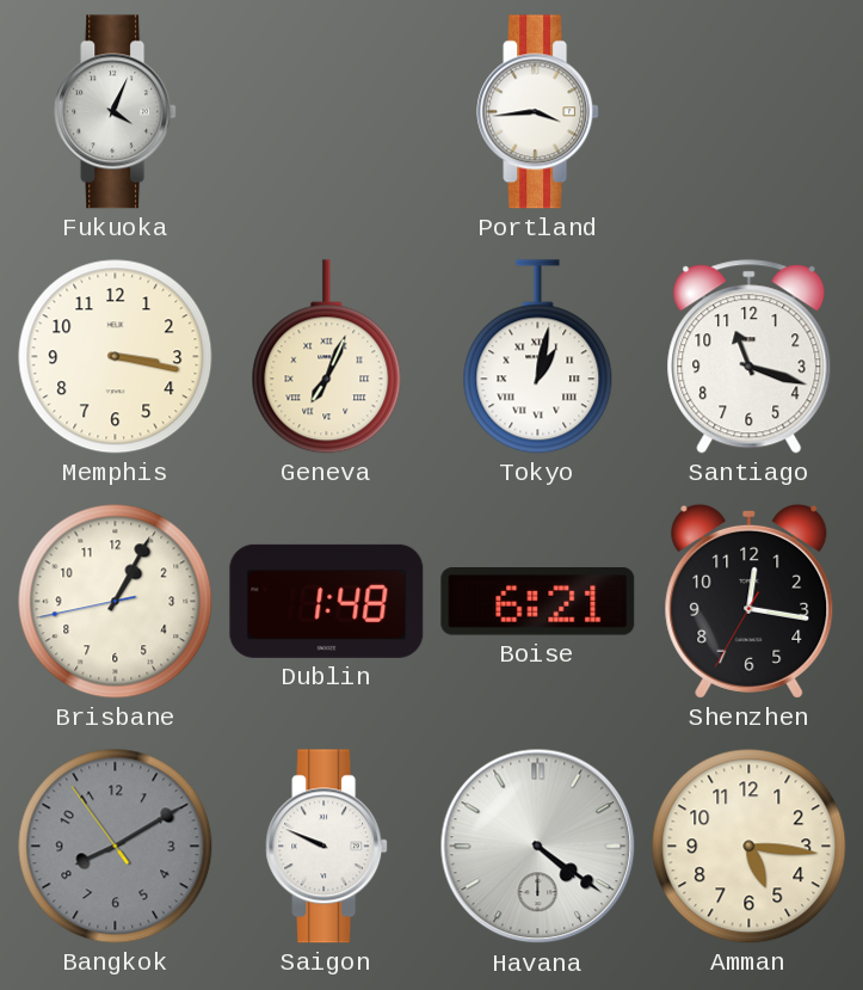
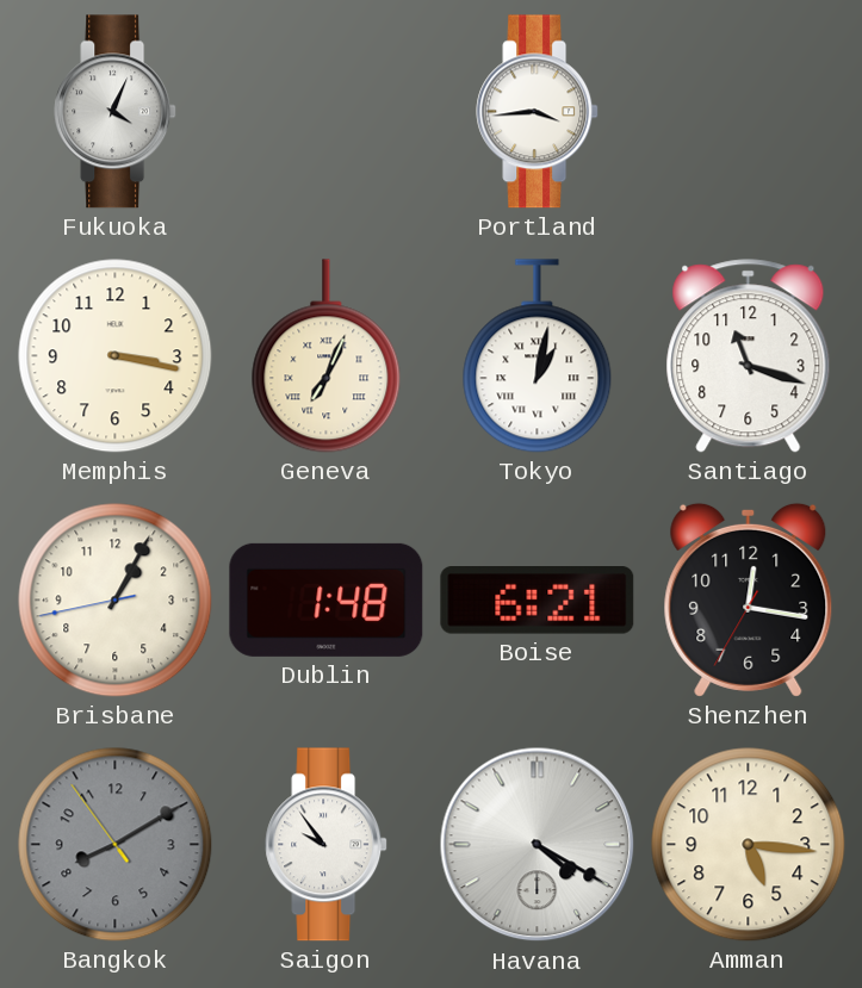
Saigon: 9:49 -> 9:54
Havana: 4:21 -> 4:20
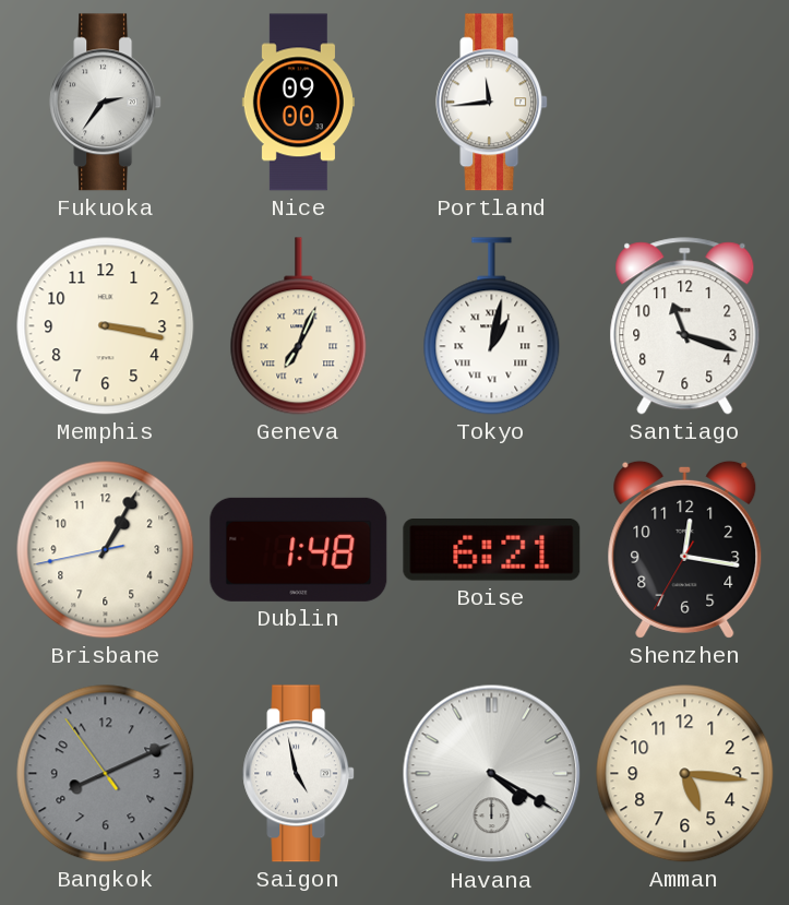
Fukuoka: 4:04 -> 2:36
Nice: none -> 09:00
Portland: 3:44 -> 11:44
Bangkok: 8:09 -> 8:10
Saigon: 9:54 -> 4:58
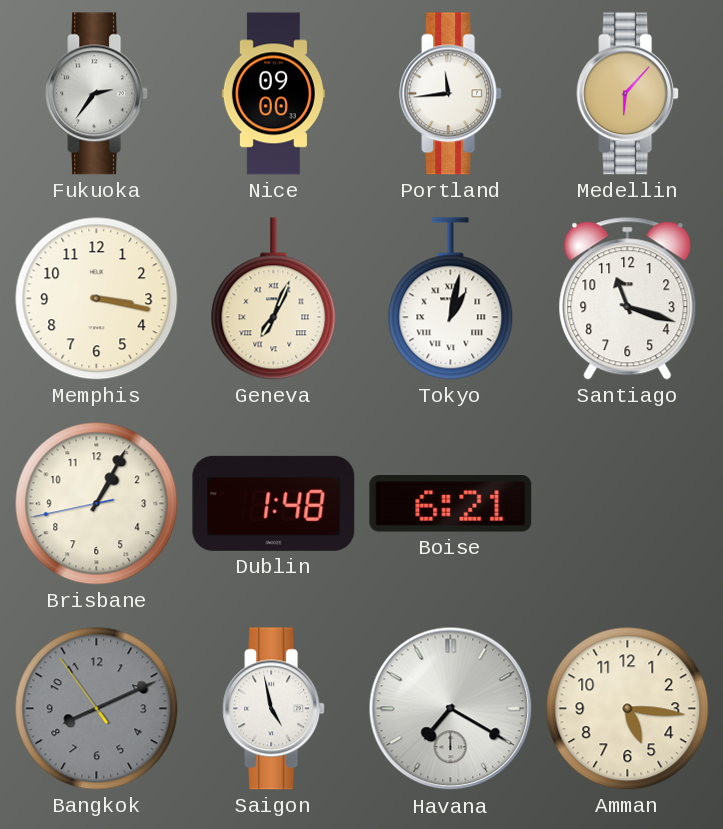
Medellin: none -> 6:07
Shenzhen: 12:16 -> none
Havana: 4:20 -> 7:20
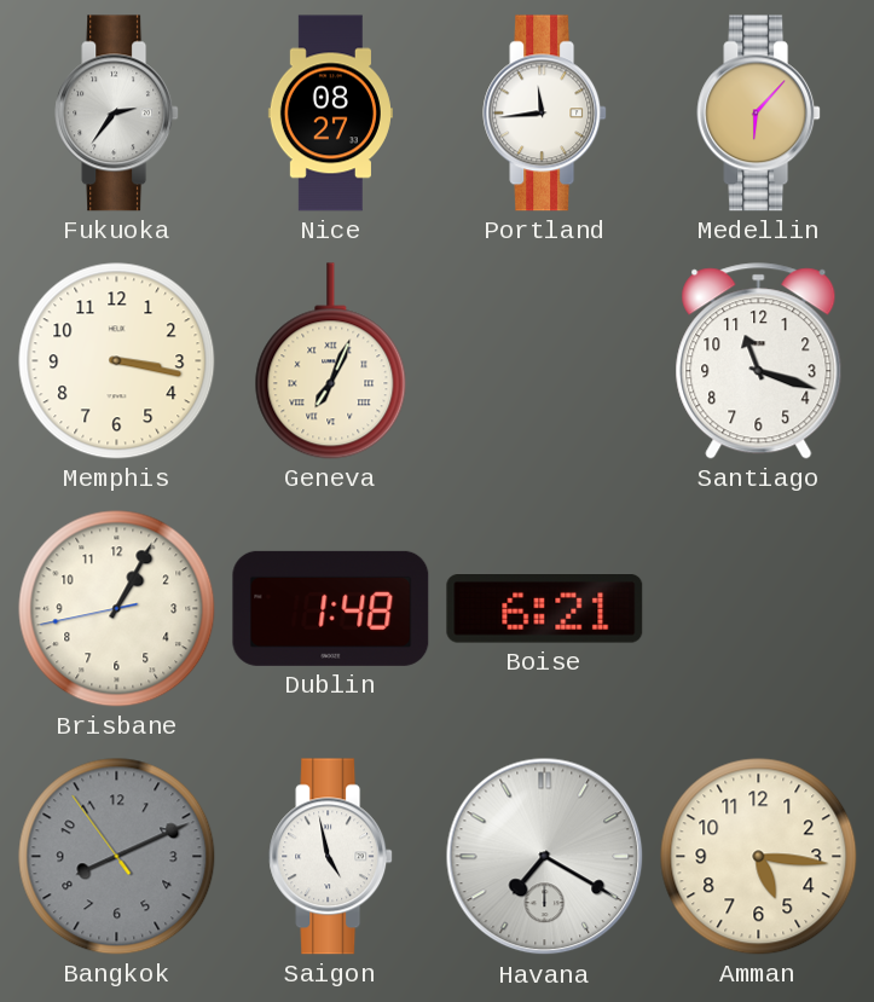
Nice: 09:00 -> 08:27
Tokyo: 1:02 -> none
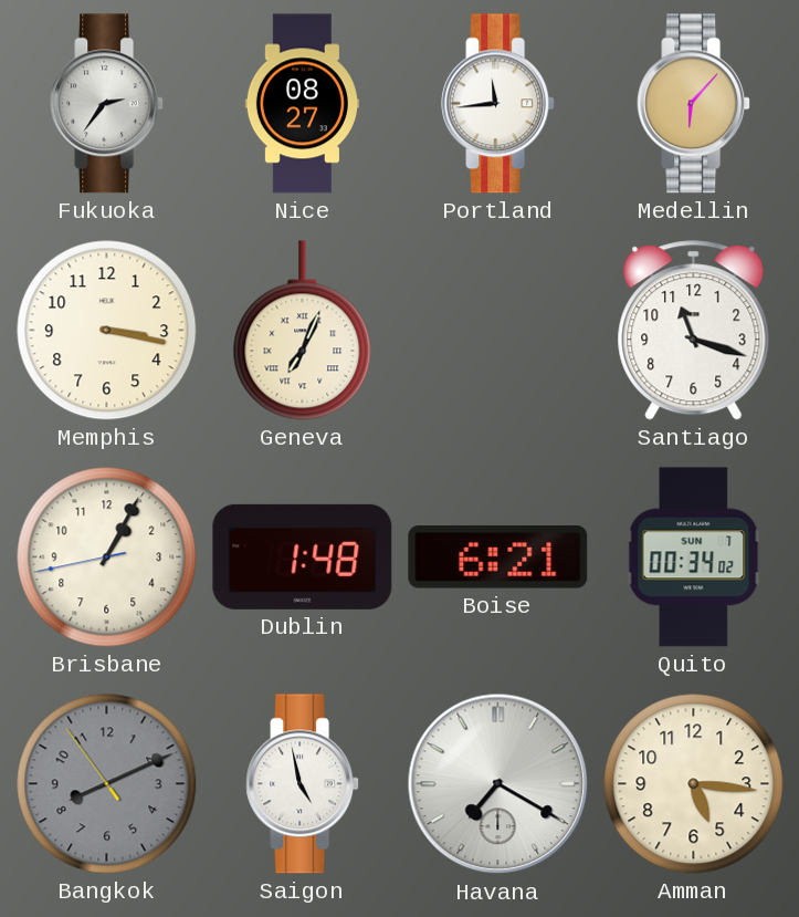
Quito: none -> 00:34
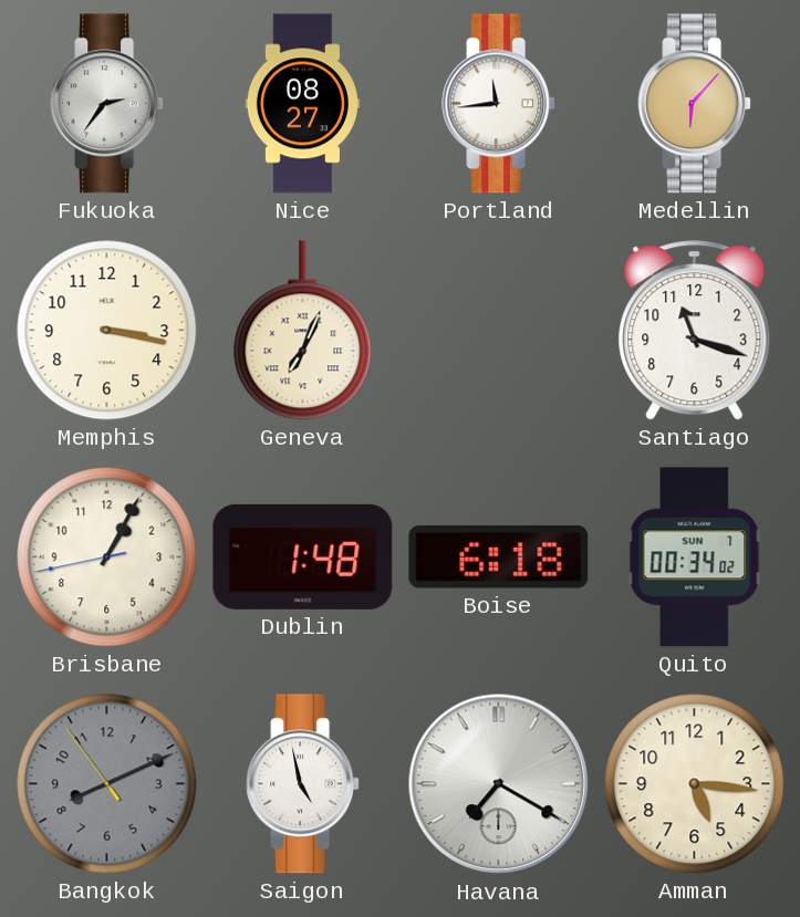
Boise: 6:21 -> 6:18
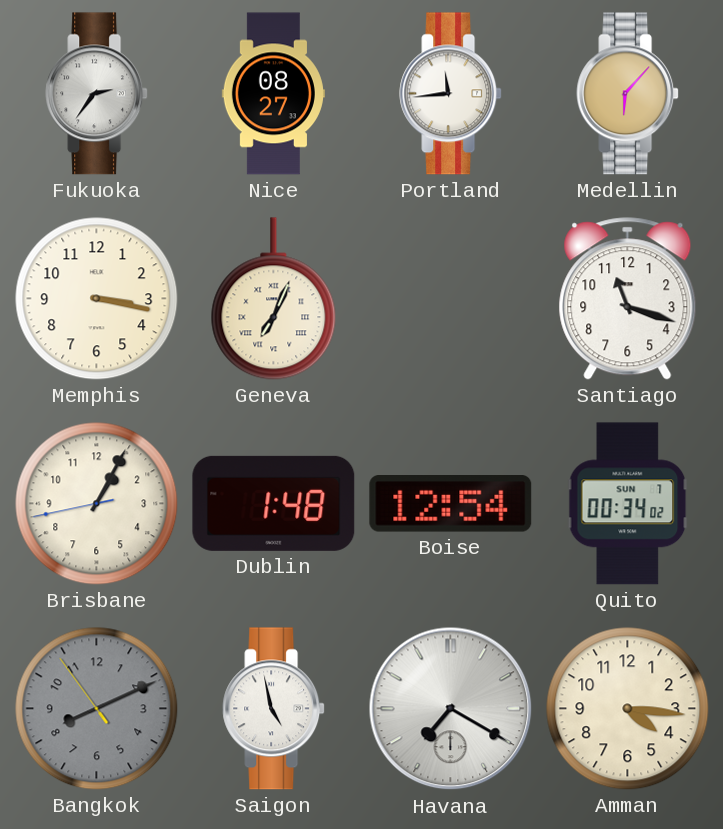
Boise: 6:18 -> 12:54
Amman: 5:16 -> 4:16
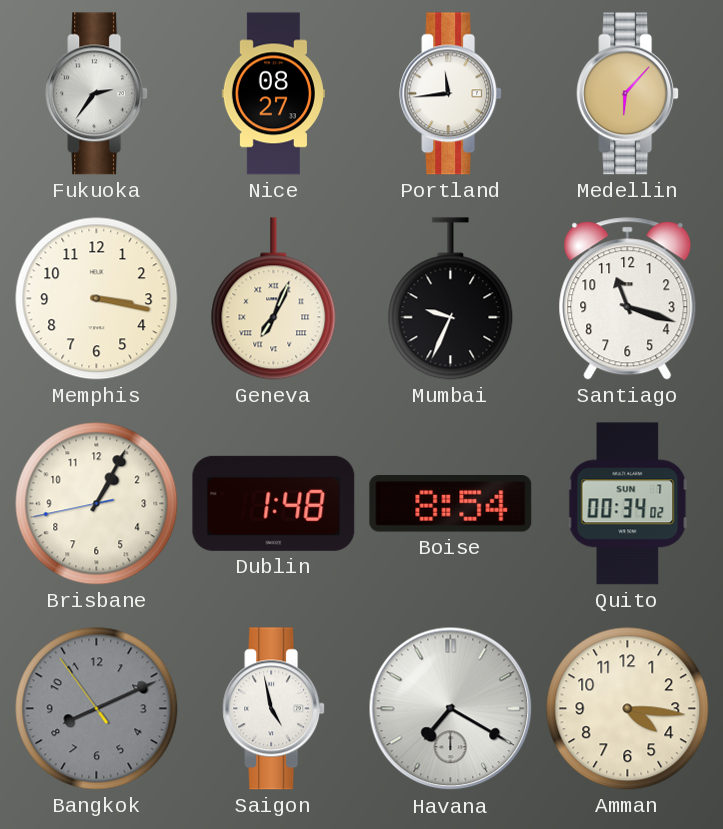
Mumbai: none -> 9:34
Boise: 12:54 -> 8:54
